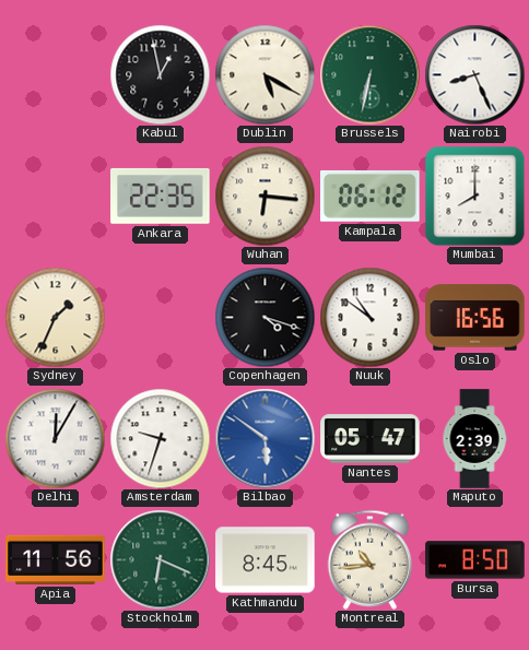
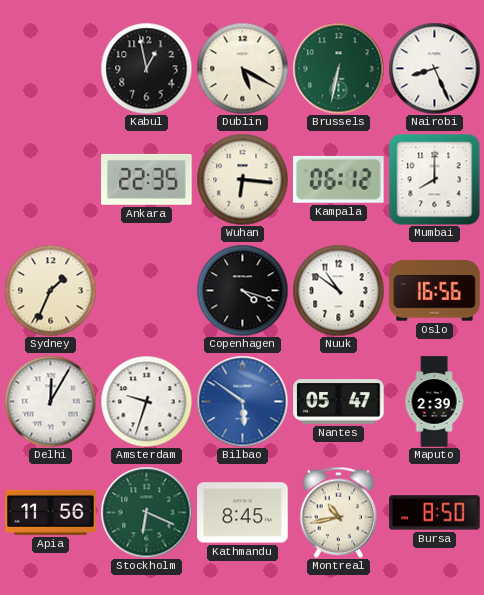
Montreal: 10:44 -> 10:43
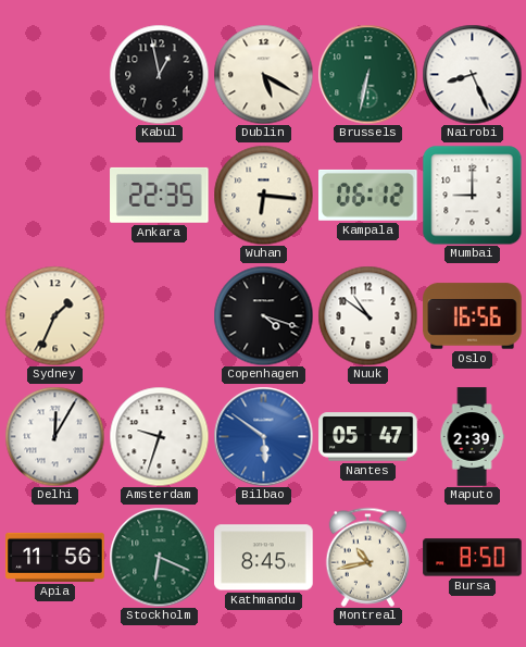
Mumbai: 8:00 -> 9:00
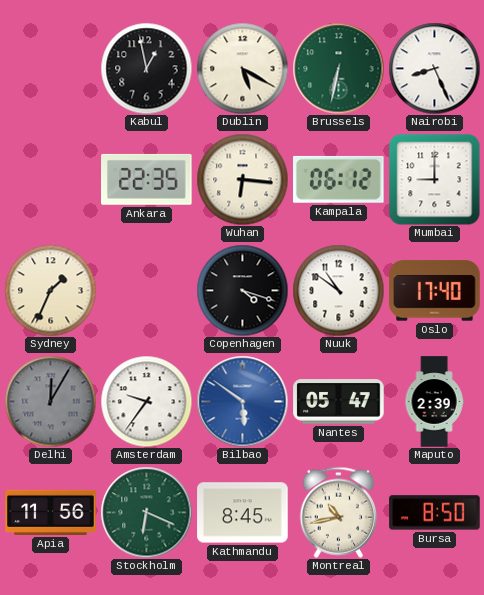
Oslo: 16:56 -> 17:40
Delhi dial: white -> grey
Amsterdam: 9:33 -> 9:36
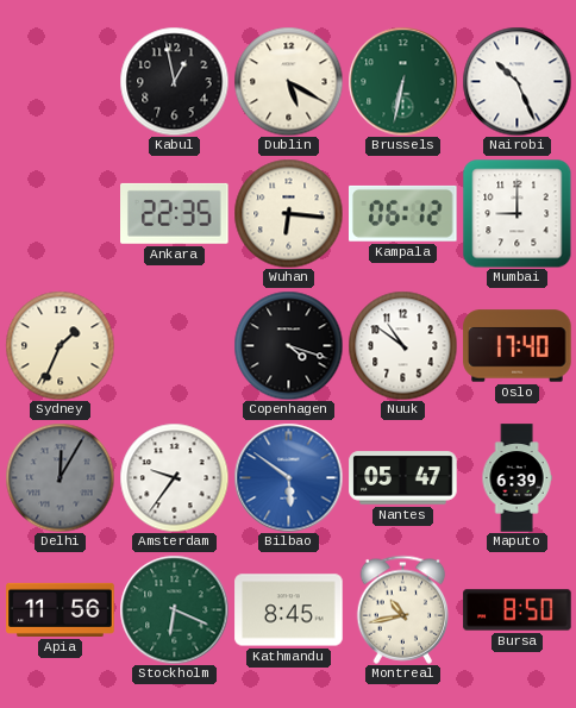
Nairobi: 8:26 -> 10:26
Maputo: 2:39 -> 6:39
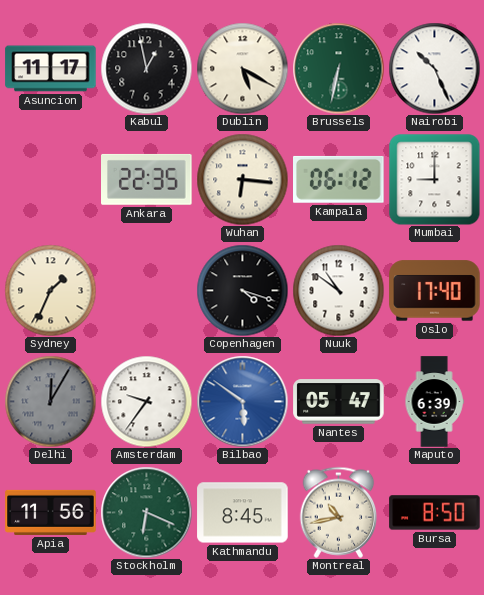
Asuncion: none -> 11:17
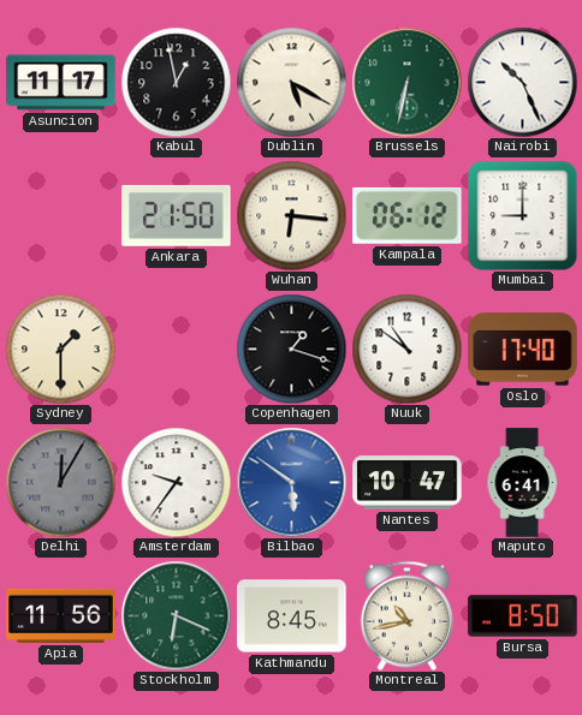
Ankara: 22:35 -> 21:50
Sydney: 1:34 -> 1:30
Copenhagen: 4:18 -> 1:18
Nantes: 05:47 -> 10:47
Maputo: 6:39 -> 6:41
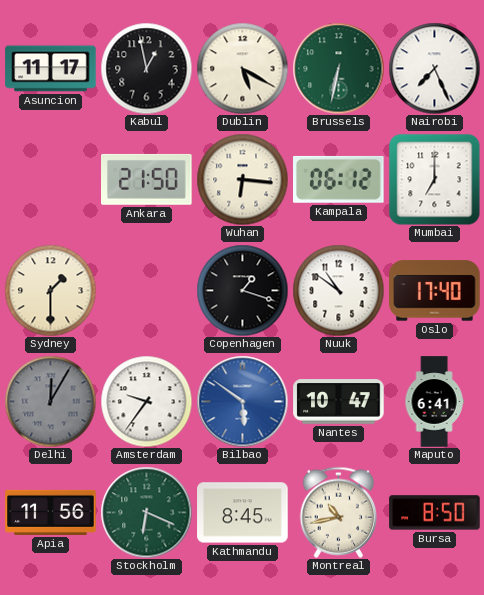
Nairobi: 10:26 -> 7:26
Mumbai: 9:00 -> 7:00
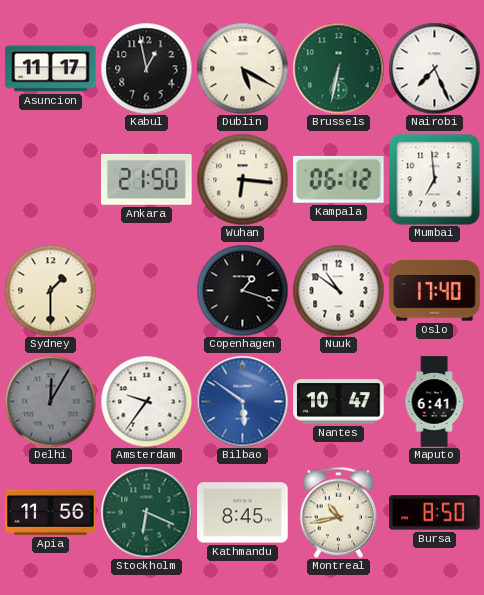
Mumbai: 7:00 -> 6:59
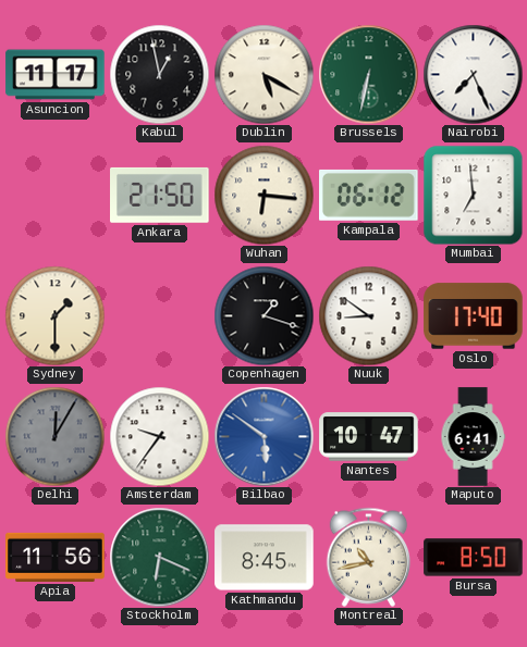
Nuuk: 10:51 -> 8:51
